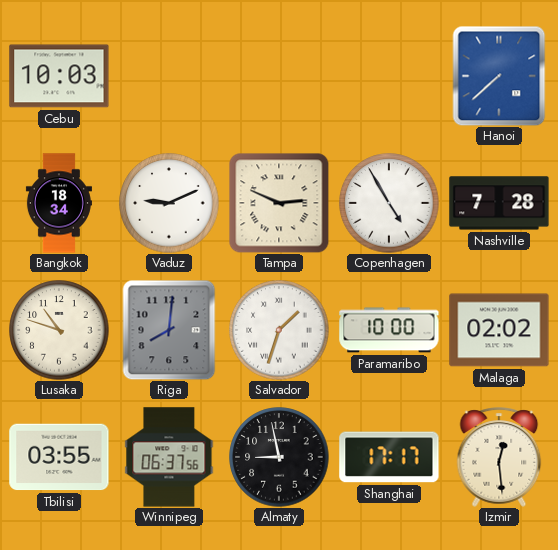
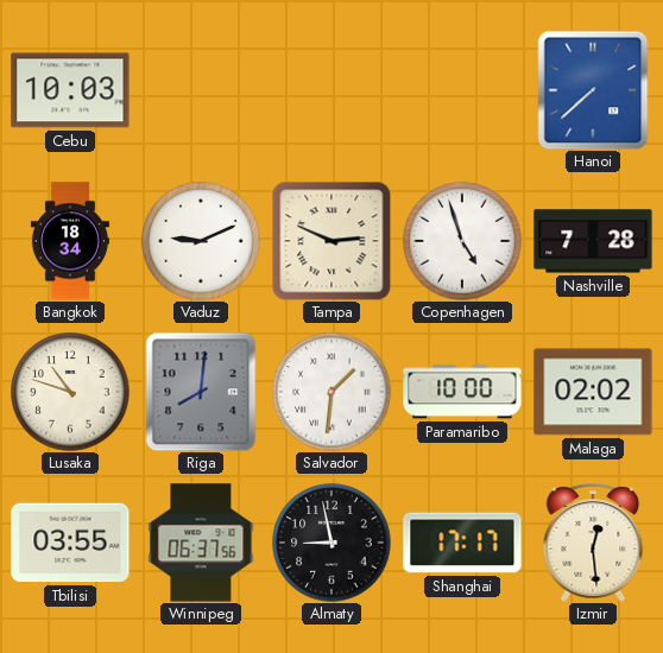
Copenhagen: 4:55 -> 4:57
Salvador: 1:33 -> 1:31
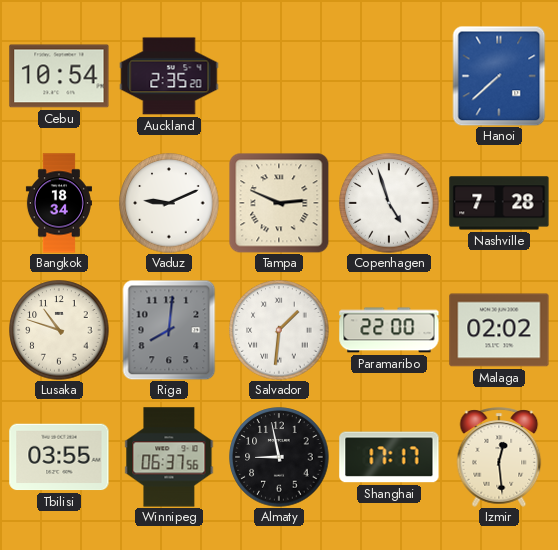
Cebu: 10:03 -> 10:54
Auckland: none -> 2:35
Paramaribo: 10:00 -> 22:00
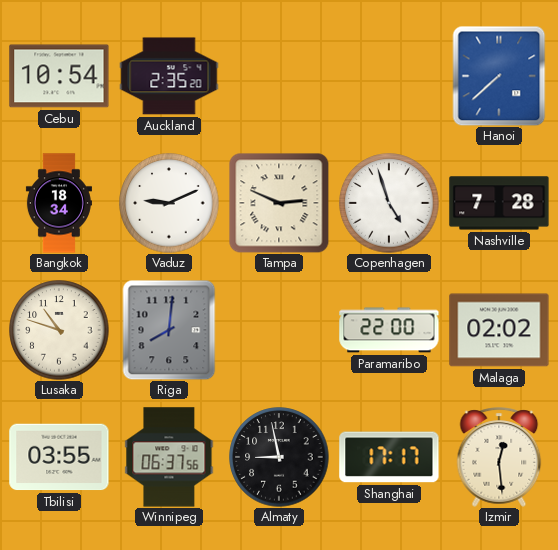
Salvador: 1:31 -> none
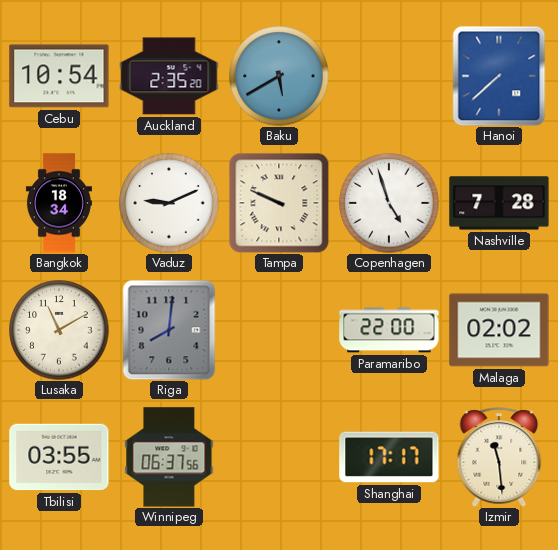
Baku: none -> 5:40
Tampa: 2:49 -> 9:49
Lusaka: 10:48 -> 11:10
Almaty: 8:58 -> none
Izmir: 12:29 -> 11:29
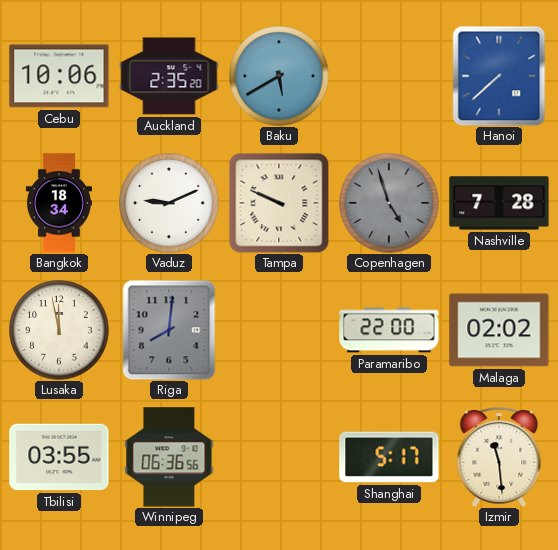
Cebu: 10:54 -> 10:06
Copenhagen dial: white -> grey
Lusaka: 11:10 -> 11:58
Winnipeg: 06:37 -> 06:36
Shanghai: 17:17 -> 5:17
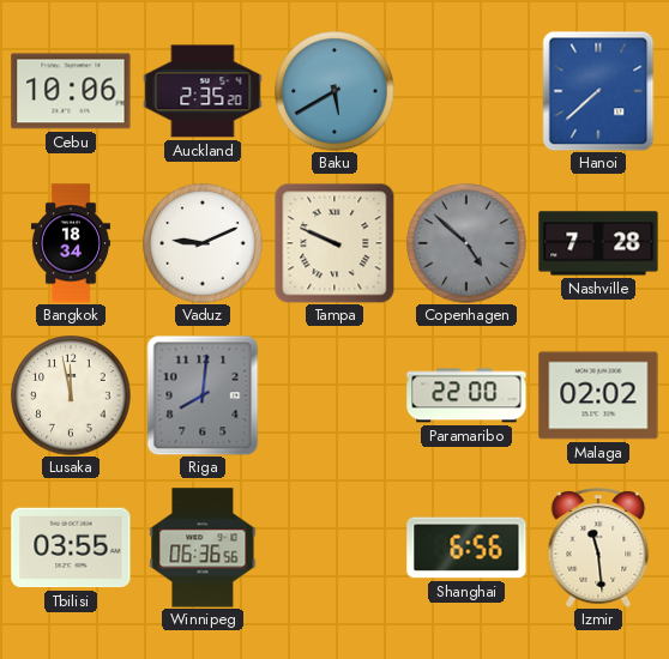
Copenhagen: 4:57 -> 4:52
Shanghai: 5:17 -> 6:56
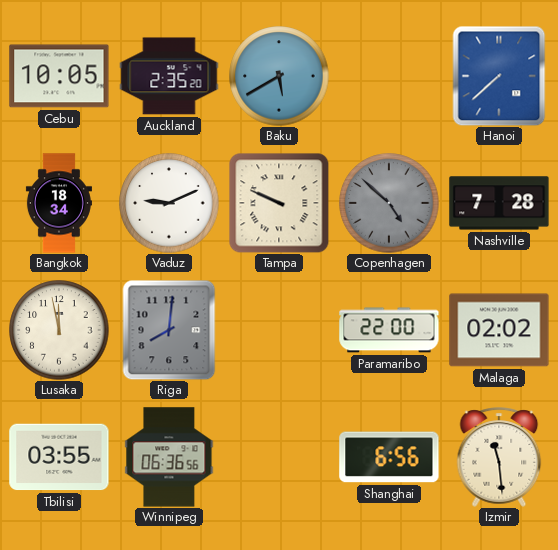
Cebu: 10:06 -> 10:05
